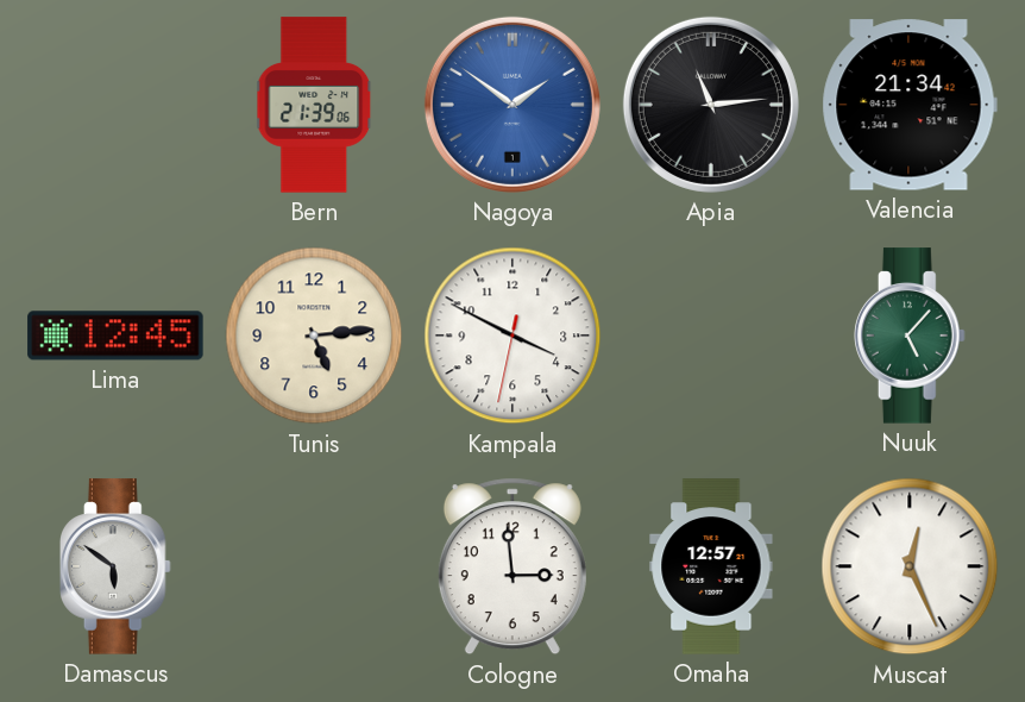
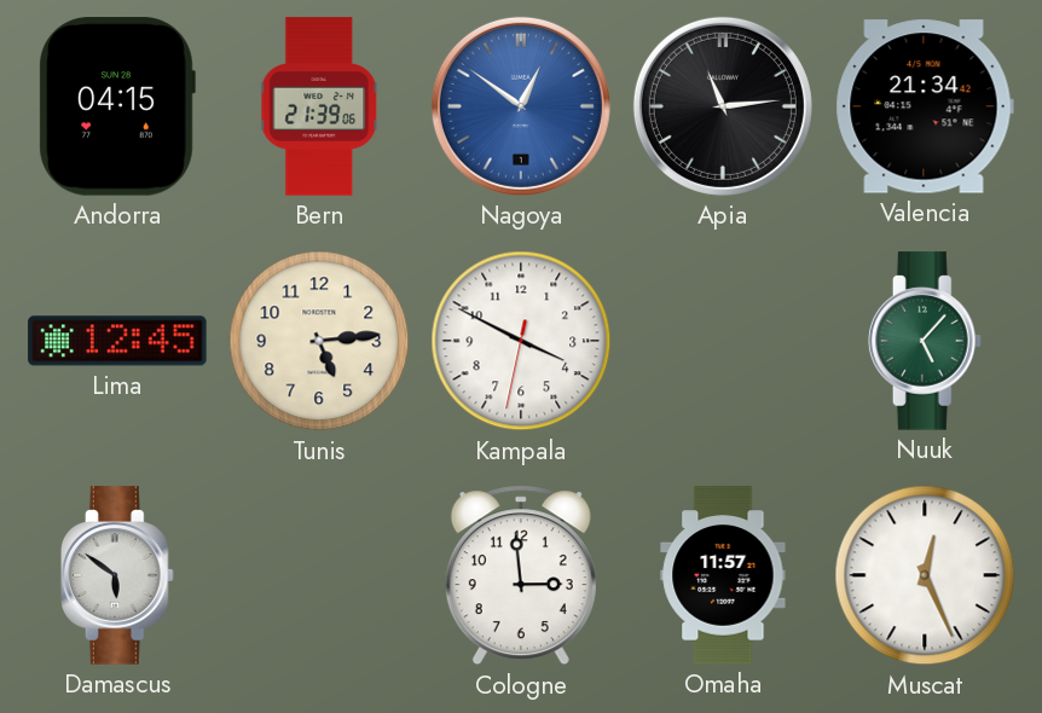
Andorra: none -> 04:15
Nagoya: 1:51 -> 12:51
Omaha: 12:57 -> 11:57
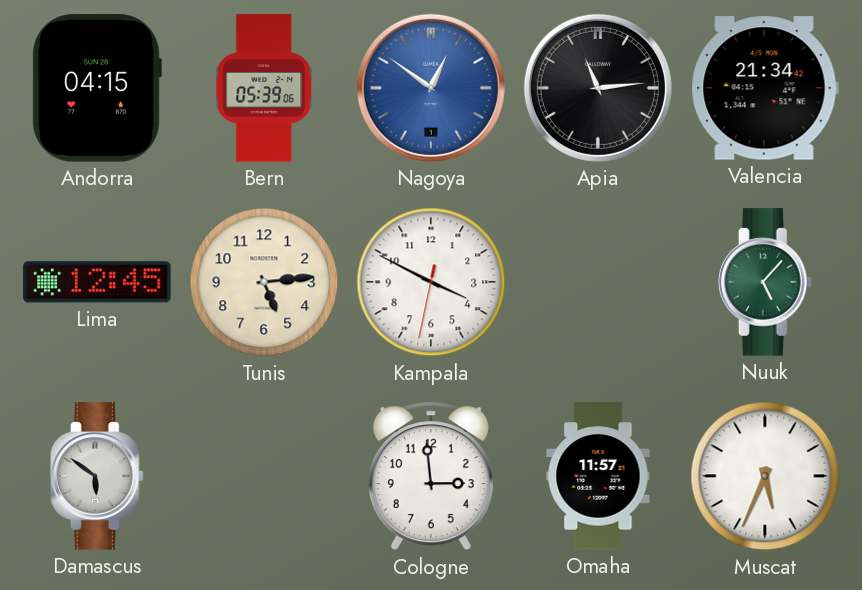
Bern: 21:39 -> 05:39
Muscat: 12:26 -> 5:34
